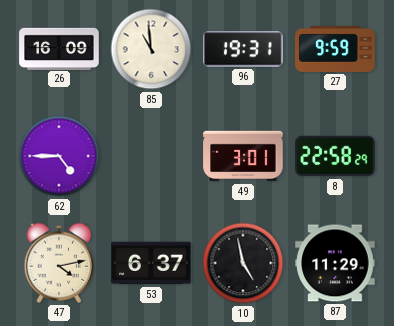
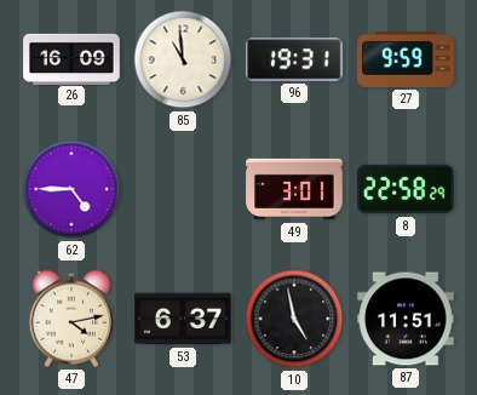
87: 11:29 -> 11:51
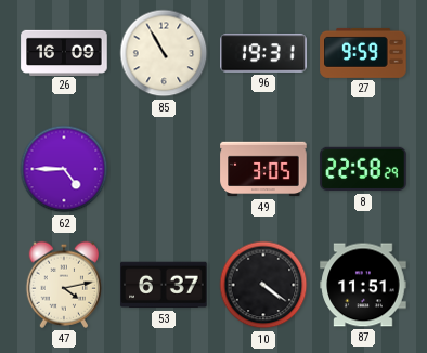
85: 10:59 -> 10:55
49: 3:01 -> 3:05
10: 4:58 -> 4:21
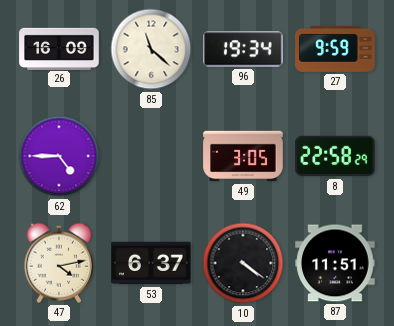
85: 10:55 -> 11:22
96: 19:31 -> 19:34
